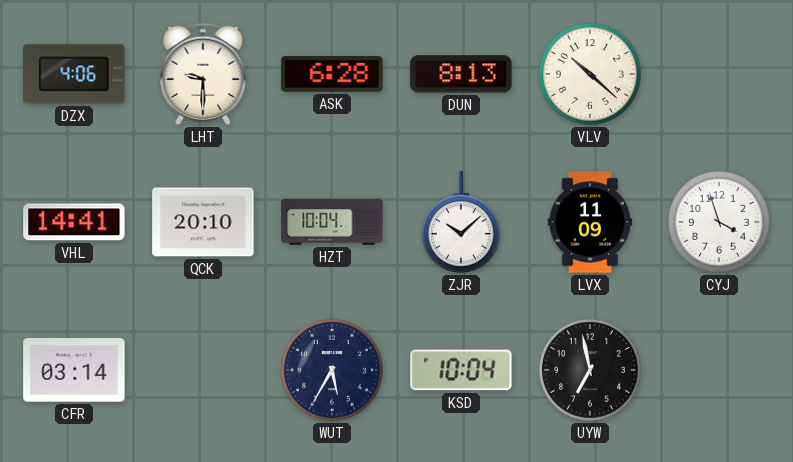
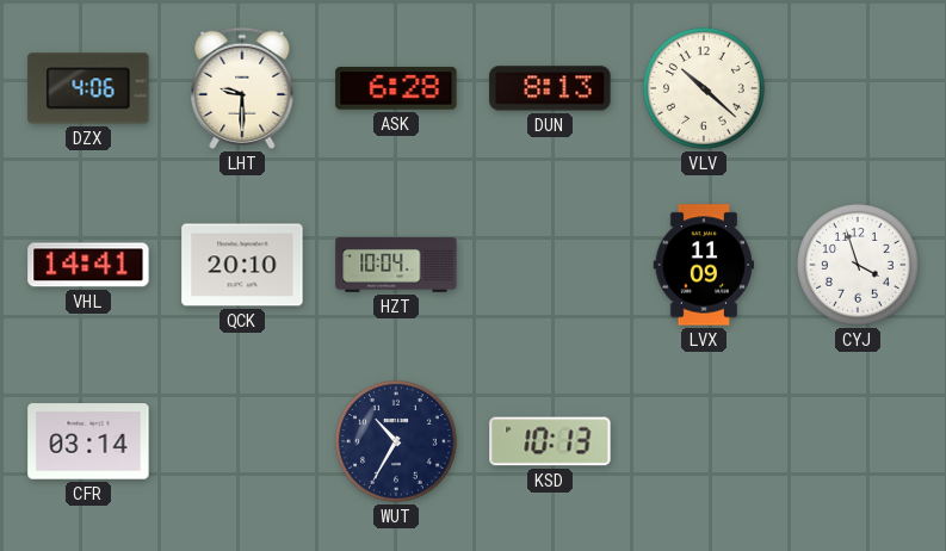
ZJR: 10:08 -> none
WUT: 5:35 -> 10:35
KSD: 10:04 -> 10:13
UYW: 6:58 -> none
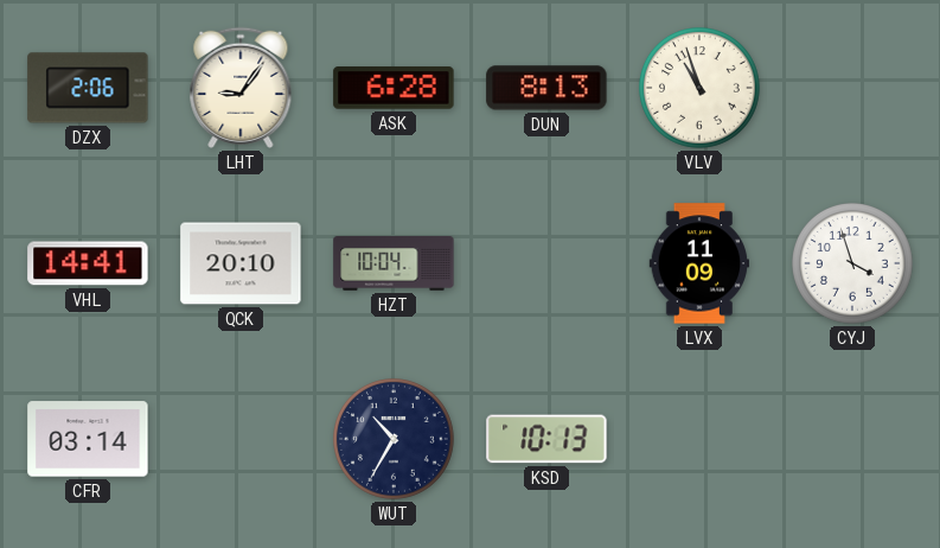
DZX: 4:06 -> 2:06
LHT: 9:30 -> 9:06
VLV: 10:22 -> 10:57
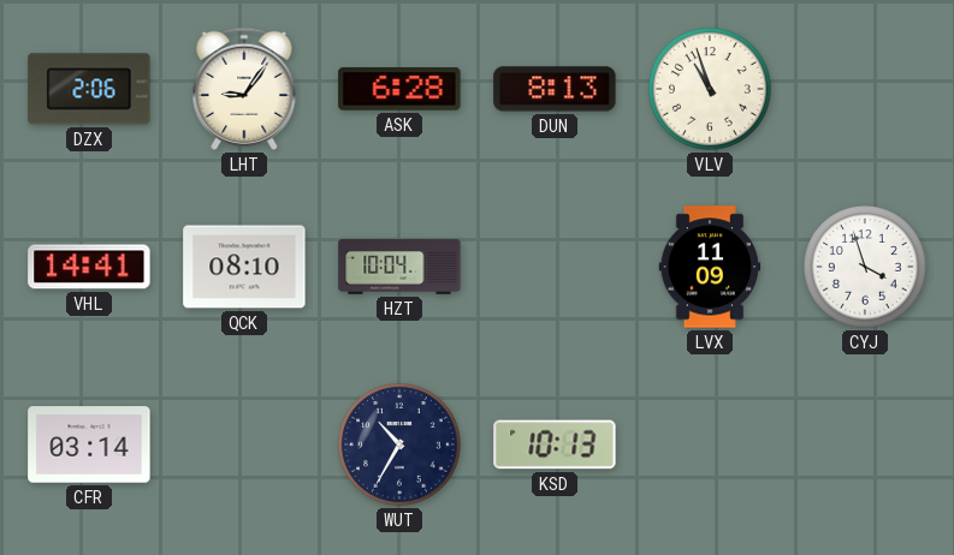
QCK: 20:10 -> 08:10
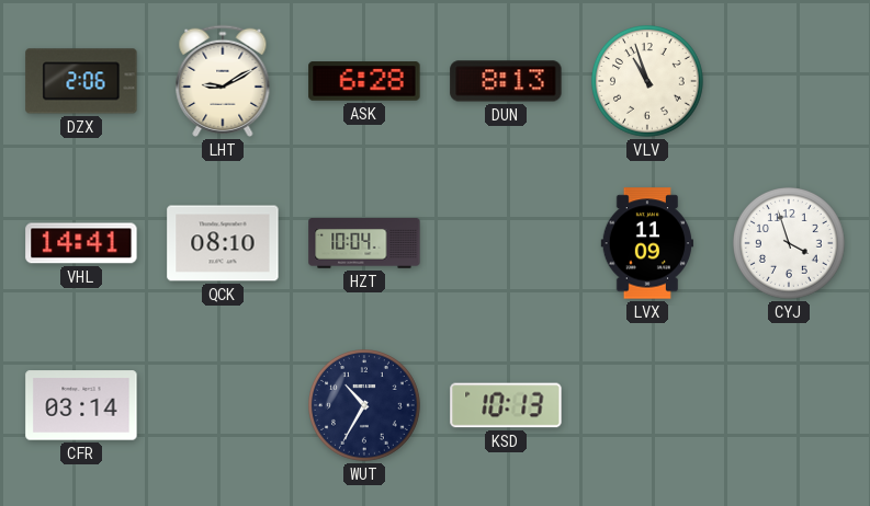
LHT: 9:06 -> 9:10
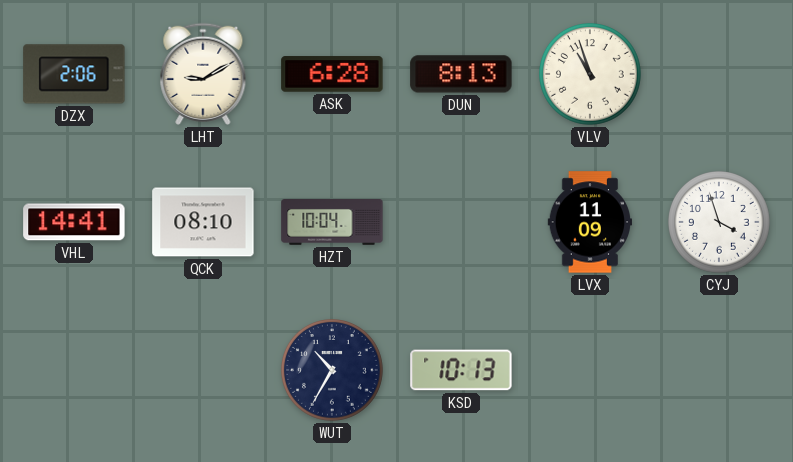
CFR: 03:14 -> none
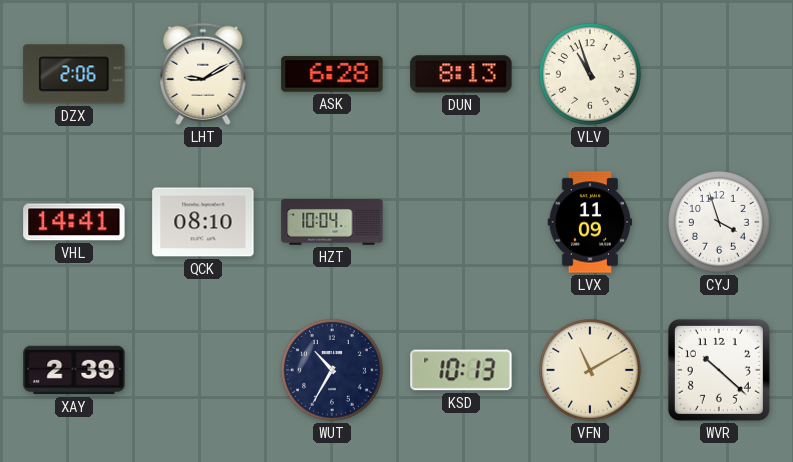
XAY: none -> 2:39
VFN: none -> 11:10
WVR: none -> 10:22
